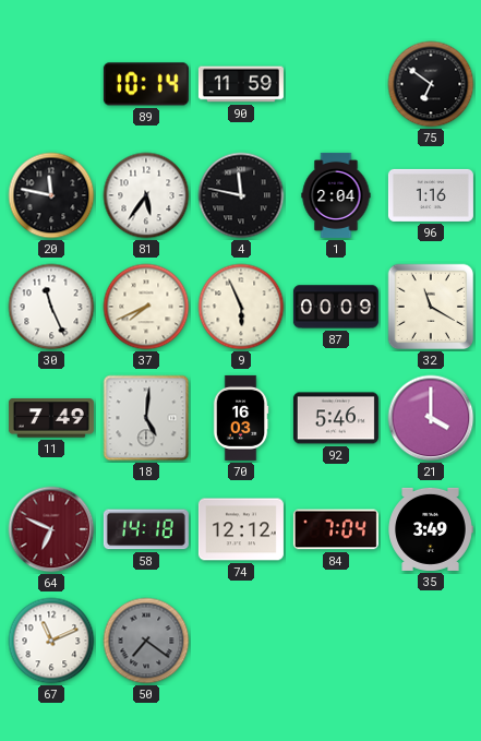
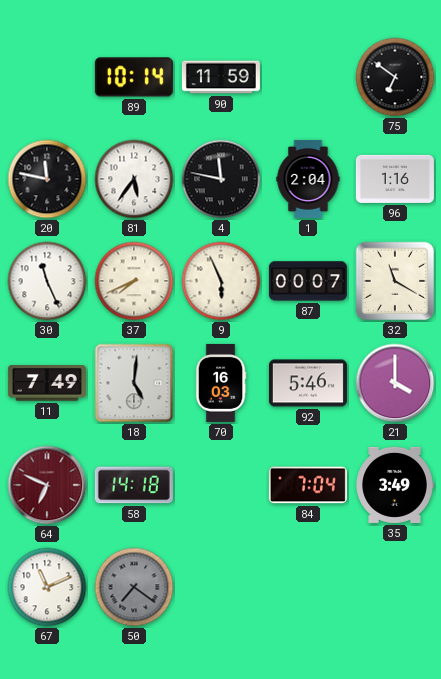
87: 00:09 -> 00:07
74: 12:12 -> none
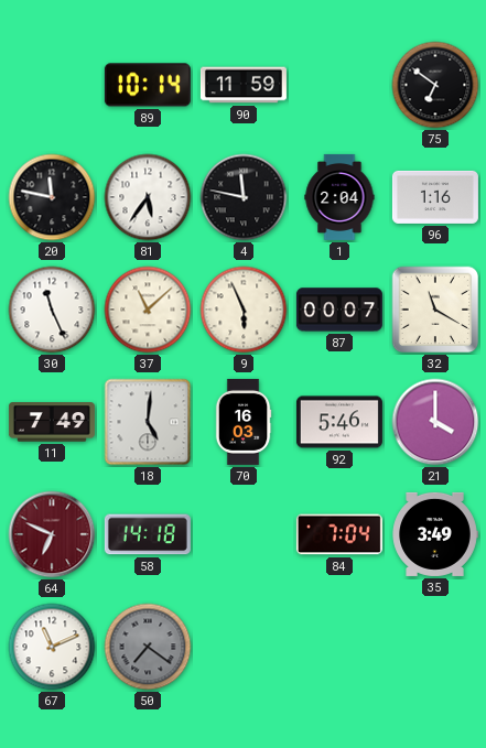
37: 7:41 -> 11:08
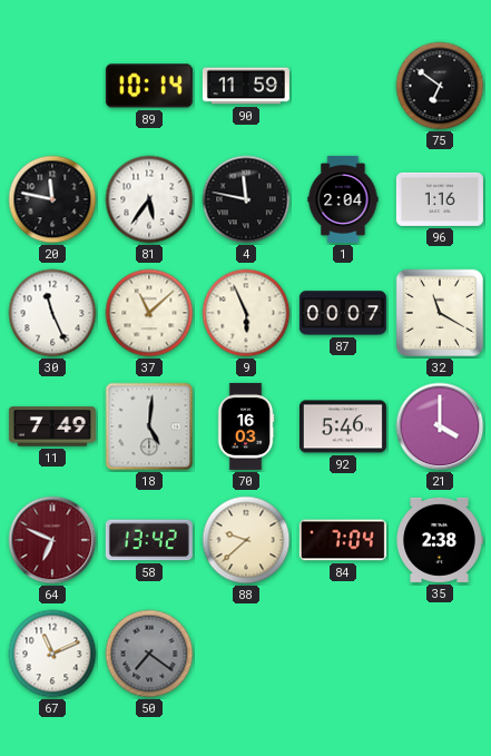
58: 14:18 -> 13:42
88: none -> 9:38
35: 3:49 -> 2:38
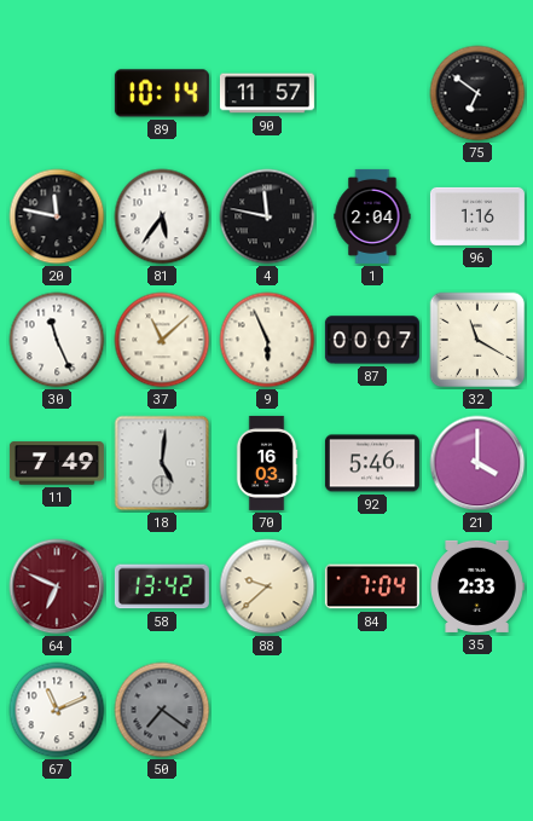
90: 11:59 -> 11:57
35: 2:38 -> 2:33
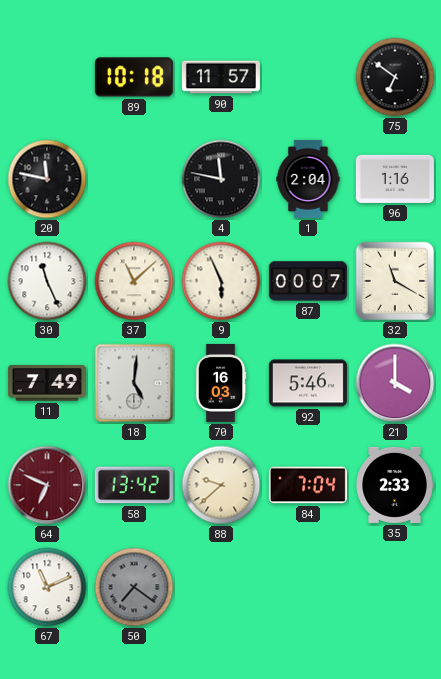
89: 10:14 -> 10:18
81: 5:36 -> none
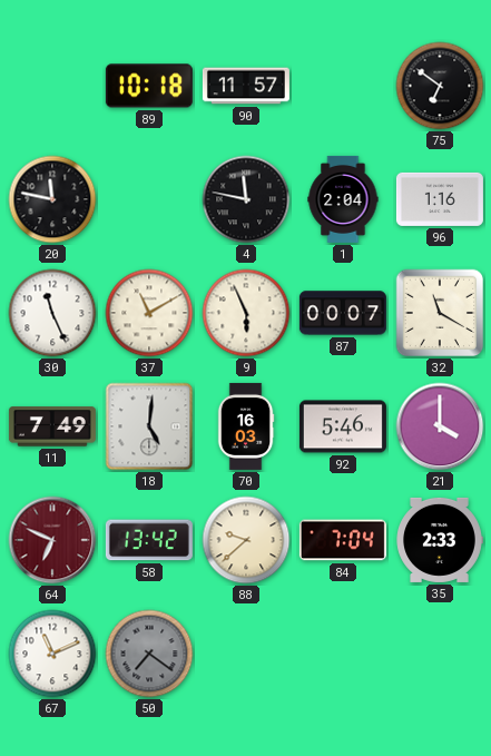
37: 11:08 -> 11:10
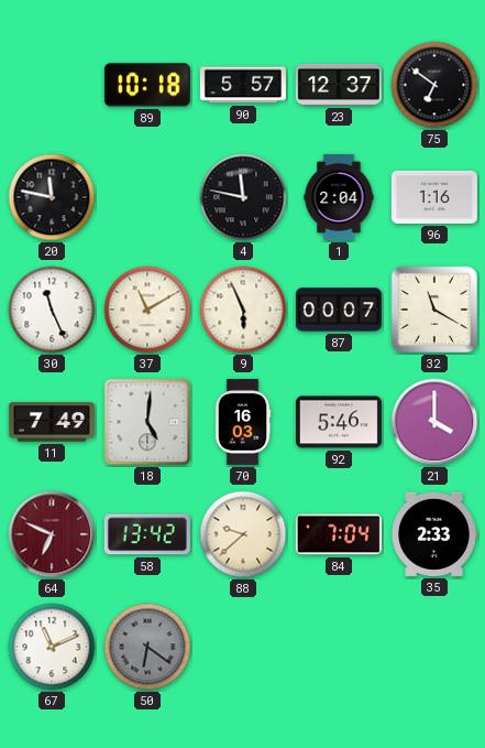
90: 11:57 -> 5:57
23: none -> 12:37
50: 7:21 -> 6:21
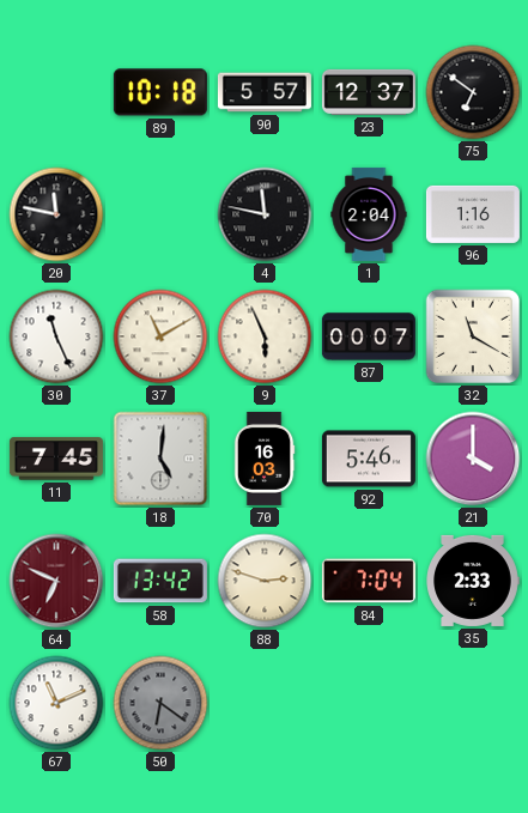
11: 7:49 -> 7:45
88: 9:38 -> 2:48
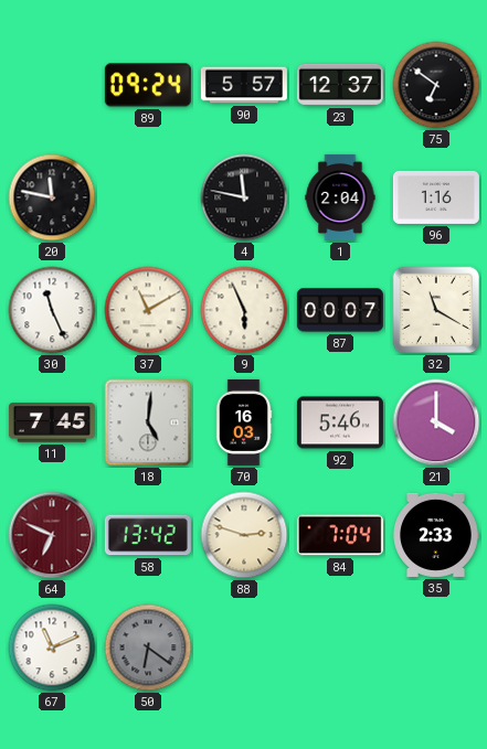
89: 10:18 -> 09:24
